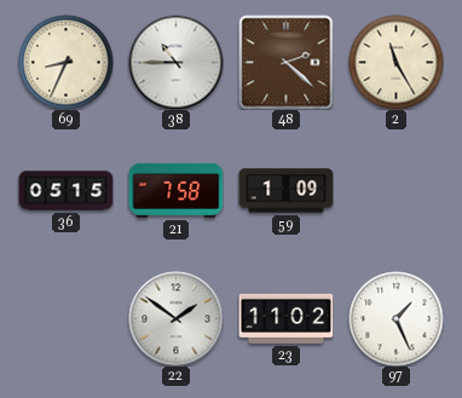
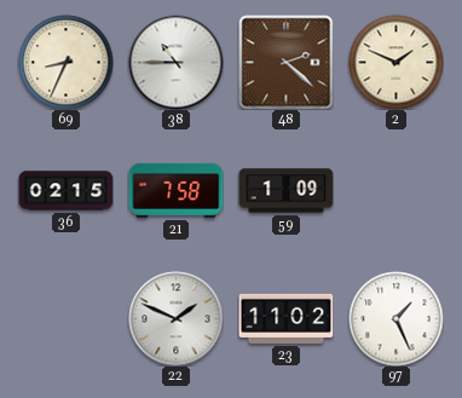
2: 11:25 -> 1:49
36: 05:15 -> 02:15
22: 1:51 -> 1:49
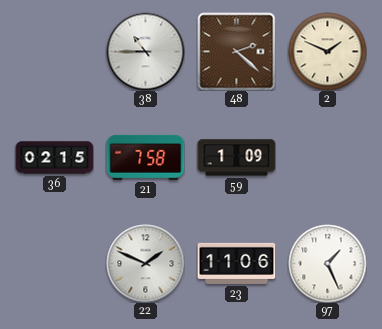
69: 8:34 -> none
23: 11:02 -> 11:06
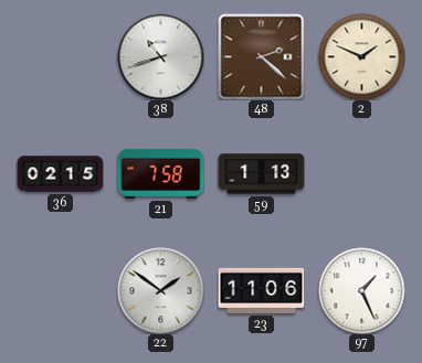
38: 10:45 -> 10:42
59: 1:09 -> 1:13
22: 1:49 -> 1:51
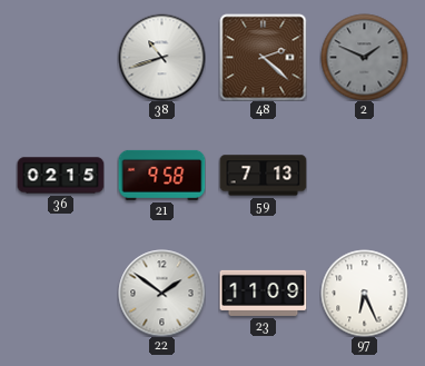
2 dial: cream -> grey
21: 7:58 -> 9:58
59: 1:13 -> 7:13
23: 11:06 -> 11:09
97: 1:26 -> 6:26
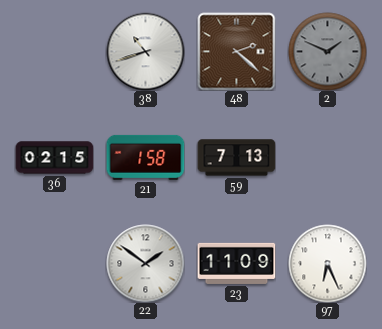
21: 9:58 -> 1:58
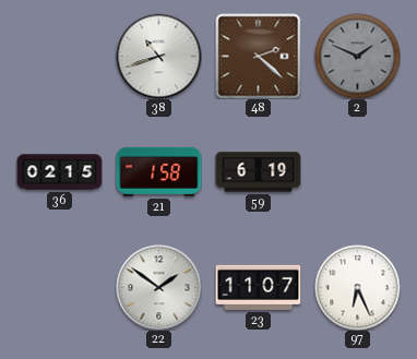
59: 7:13 -> 6:19
23: 11:09 -> 11:07
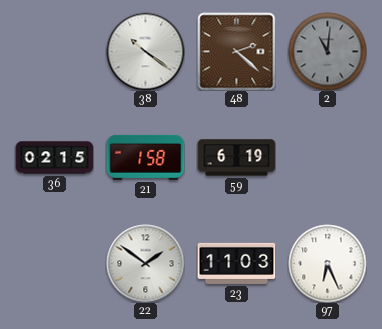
38: 10:42 -> 10:21
2: 1:49 -> 11:01
23: 11:07 -> 11:03
